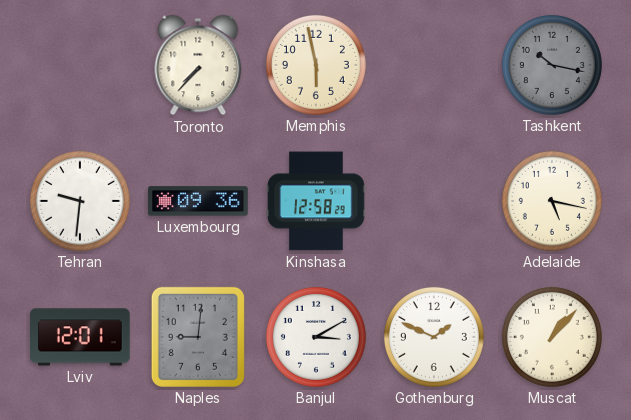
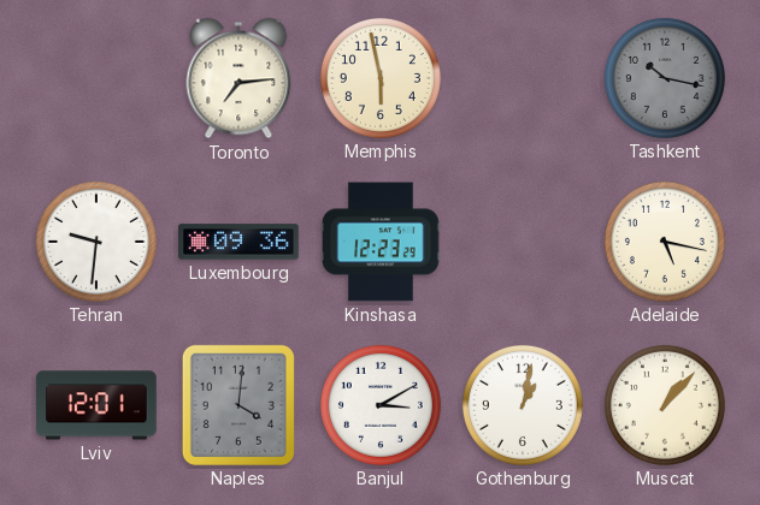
Toronto: 7:37 -> 7:14
Kinshasa: 12:58 -> 12:23
Naples: 9:01 -> 4:01
Gothenburg: 1:49 -> 1:02
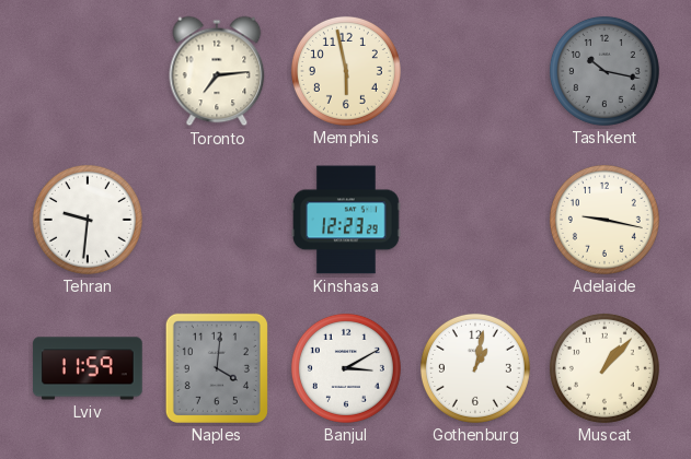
Luxembourg: 09:36 -> none
Adelaide: 5:17 -> 9:17
Lviv: 12:01 -> 11:59
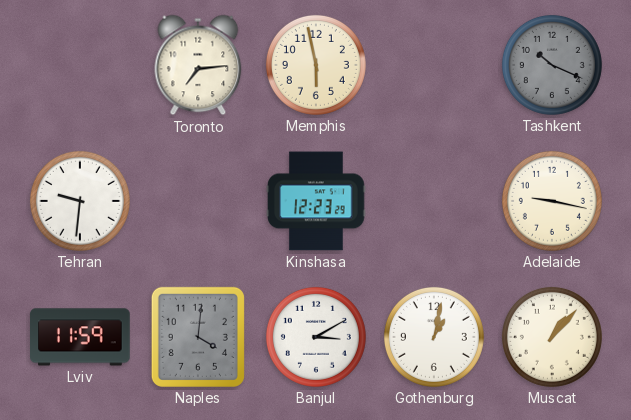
Tashkent: 10:17 -> 10:19
